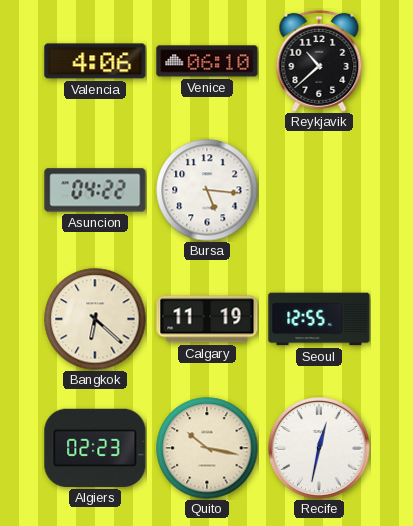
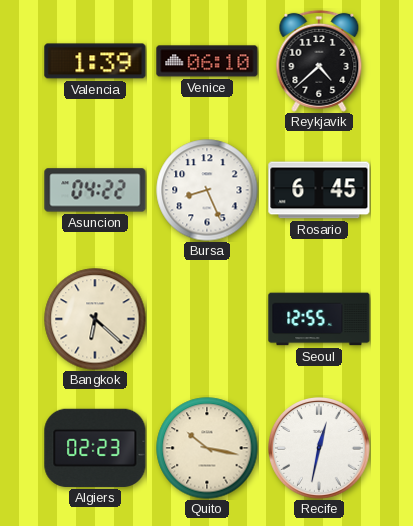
Valencia: 4:06 -> 1:39
Reykjavik: 10:38 -> 4:38
Bursa: 5:16 -> 8:26
Rosario: none -> 6:45
Calgary: 11:19 -> none
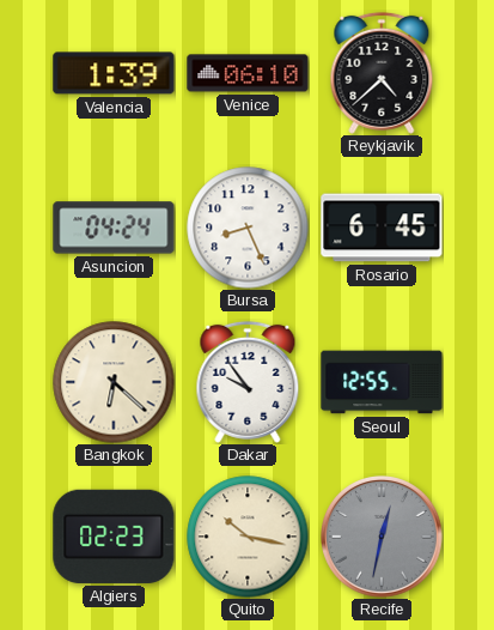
Asuncion: 04:22 -> 04:24
Dakar: none -> 9:54
Recife dial: white -> grey
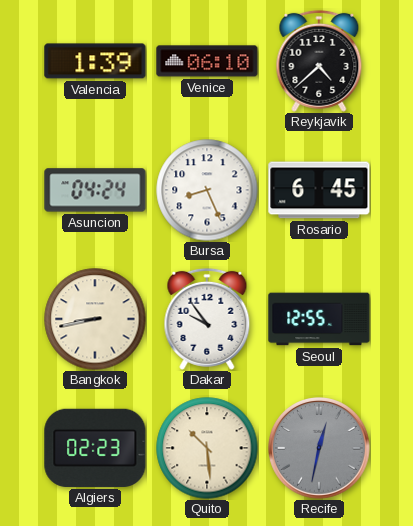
Bangkok: 6:22 -> 8:43
Quito: 10:17 -> 10:29
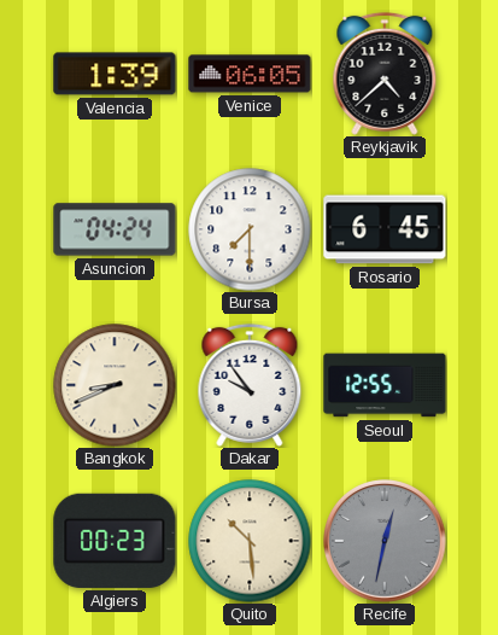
Venice: 06:10 -> 06:05
Bursa: 8:26 -> 7:30
Bangkok: 8:43 -> 8:41
Algiers: 02:23 -> 00:23
